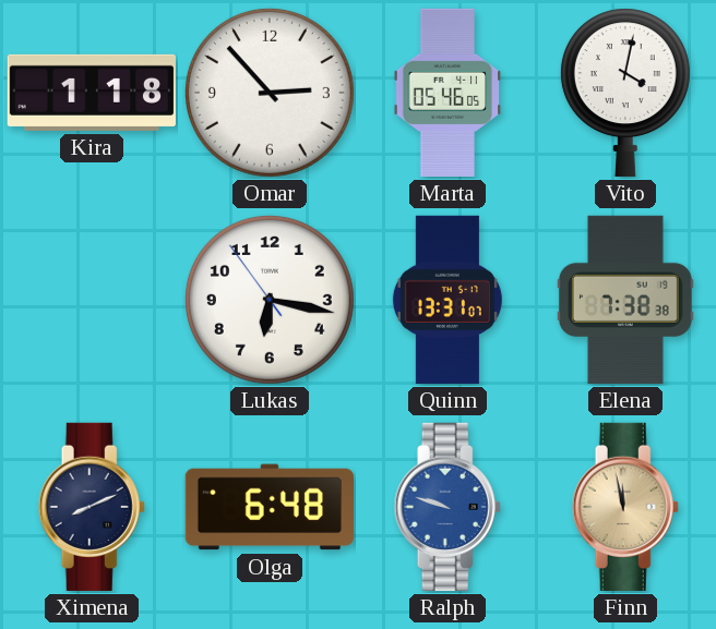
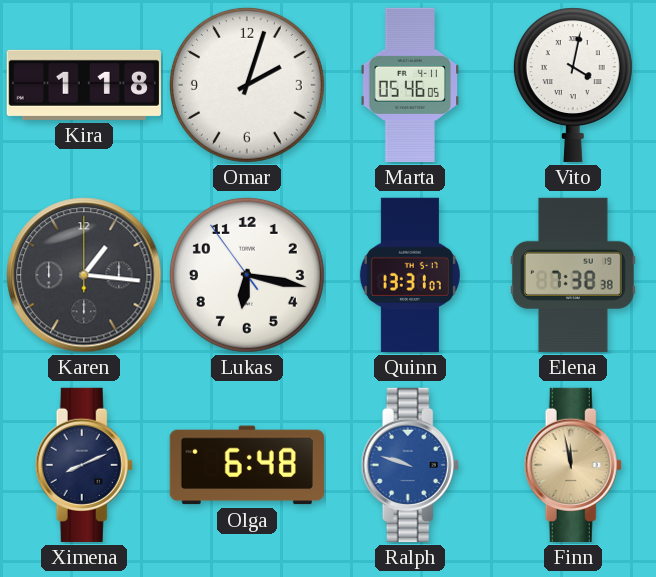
Omar: 2:53 -> 2:03
Karen: none -> 1:16
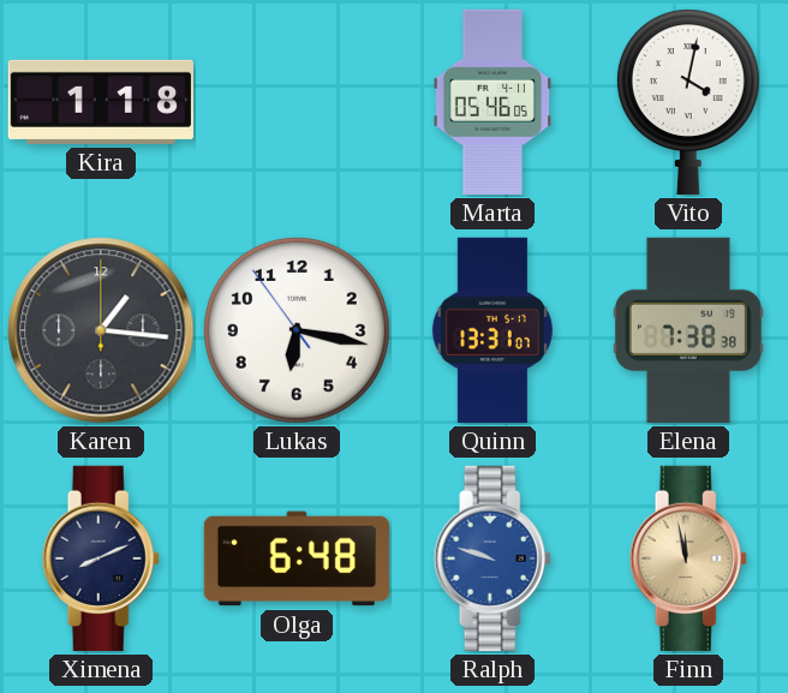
Omar: 2:03 -> none
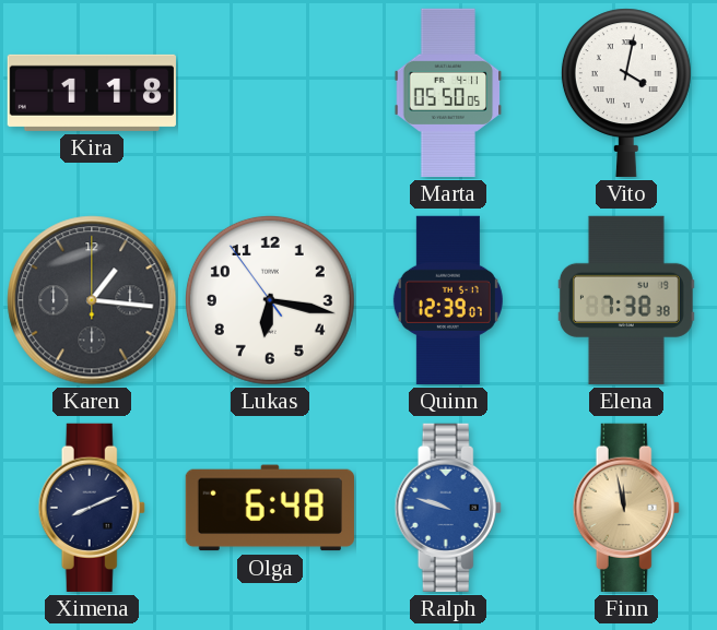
Marta: 05:46 -> 05:50
Quinn: 13:31 -> 12:39
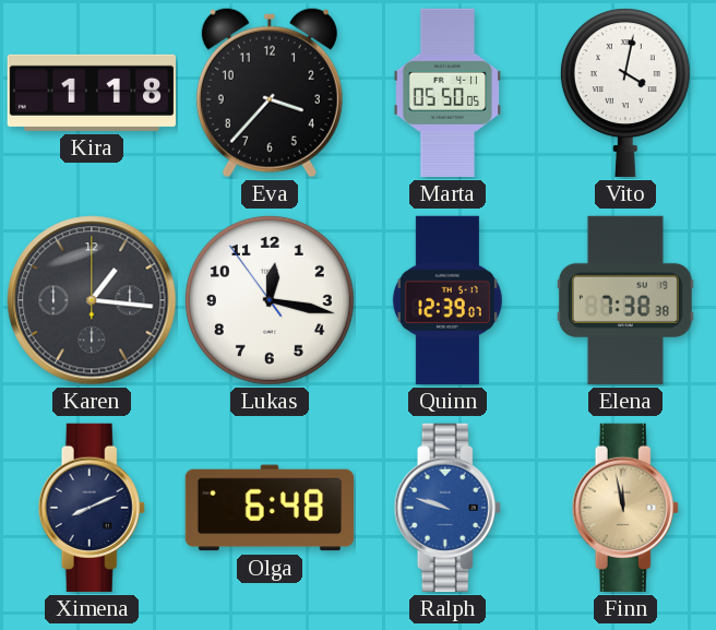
Eva: none -> 3:37
Lukas: 6:16 -> 12:16
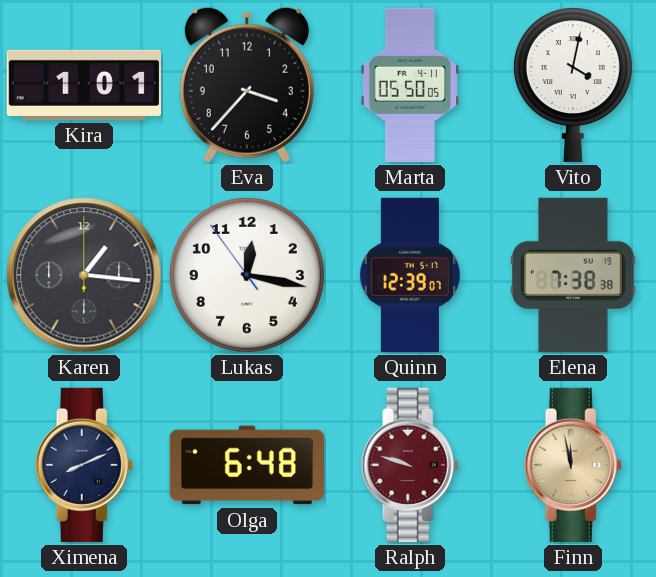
Kira: 1:18 -> 1:01
Ralph dial: blue -> burgundy
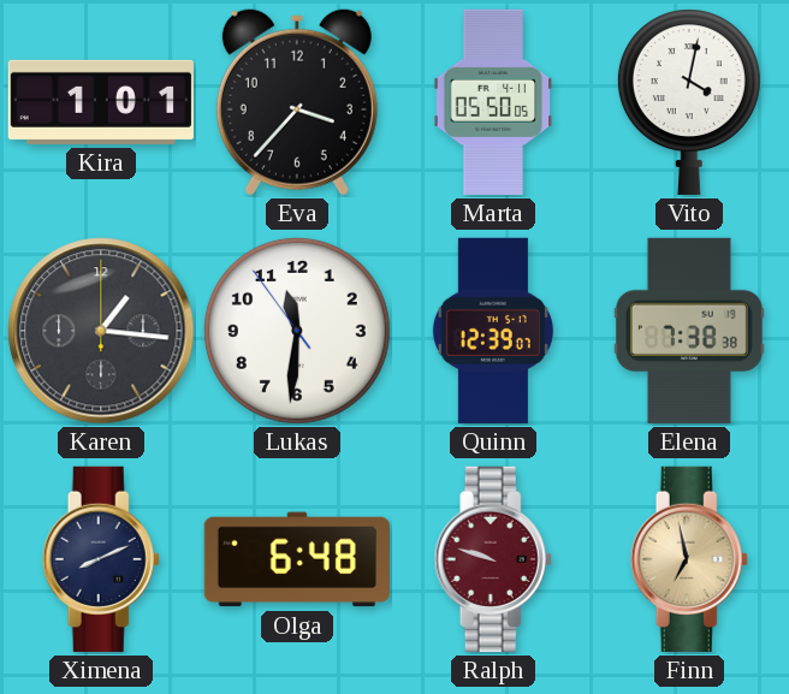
Lukas: 12:16 -> 11:30
Finn: 11:58 -> 6:58
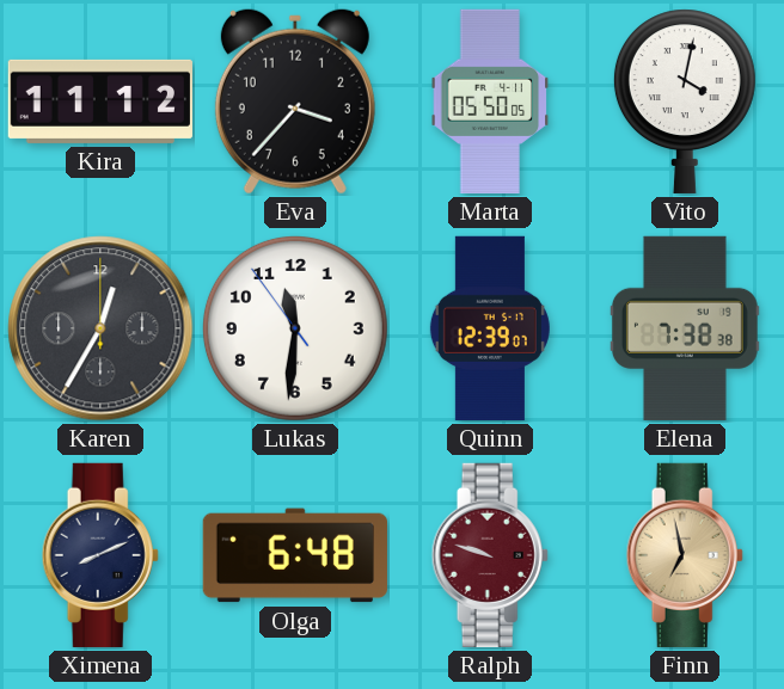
Kira: 1:01 -> 11:12
Karen: 1:16 -> 12:35
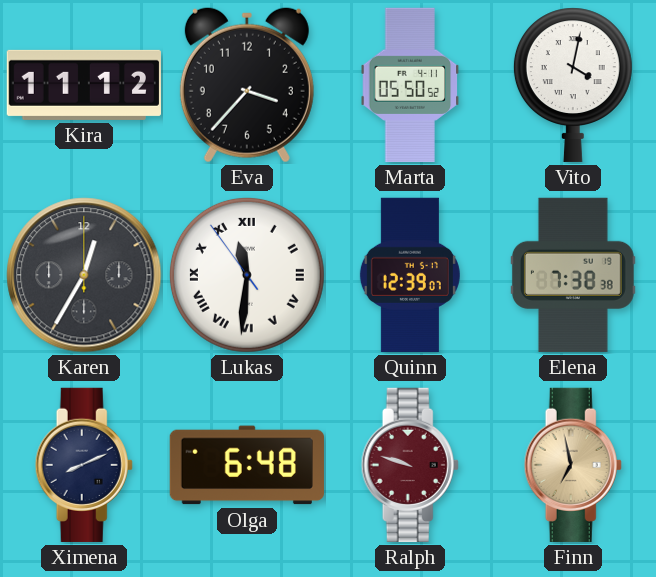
Marta: 05:50:05 -> 05:50:52
Lukas numerals: Arabic -> Roman
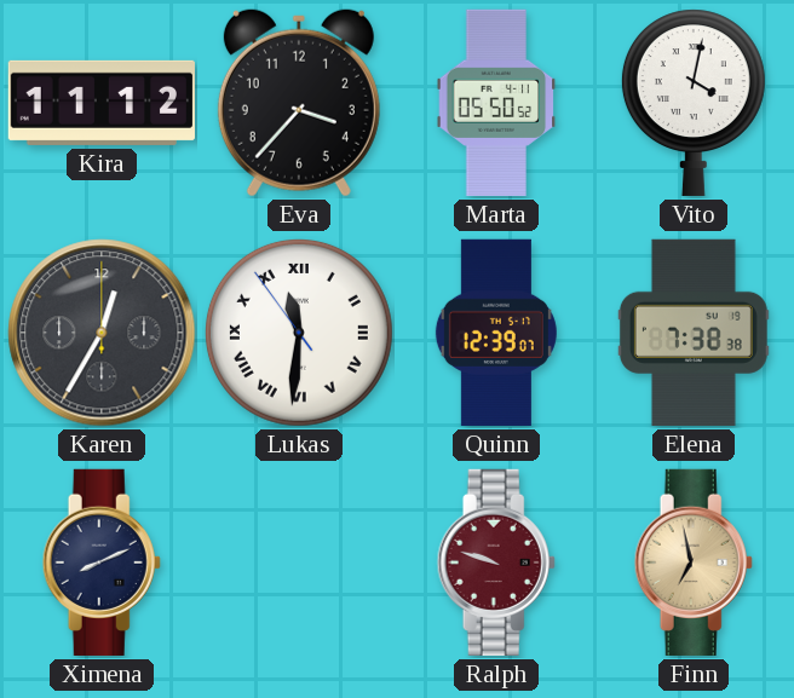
Olga: 6:48 -> none
